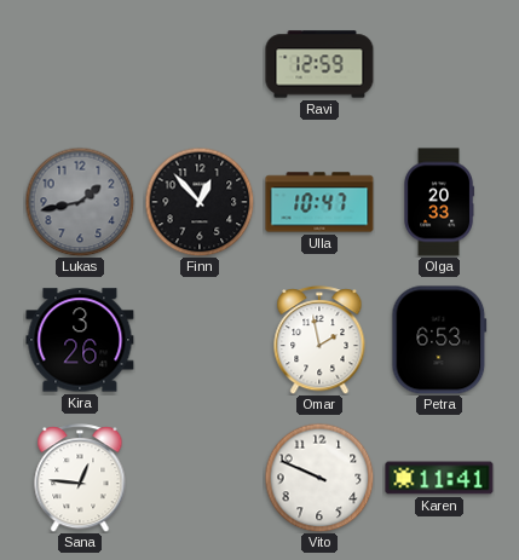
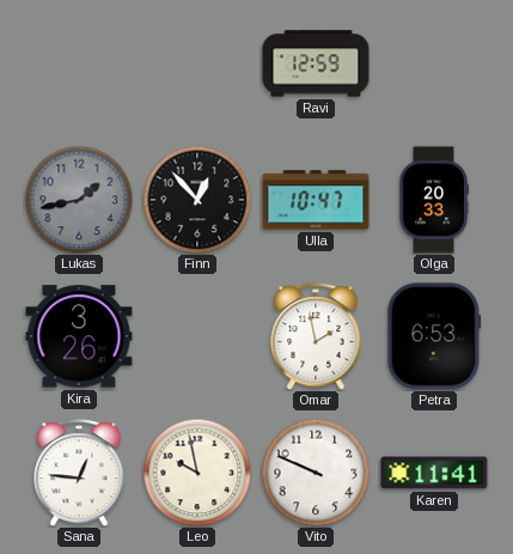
Leo: none -> 9:58
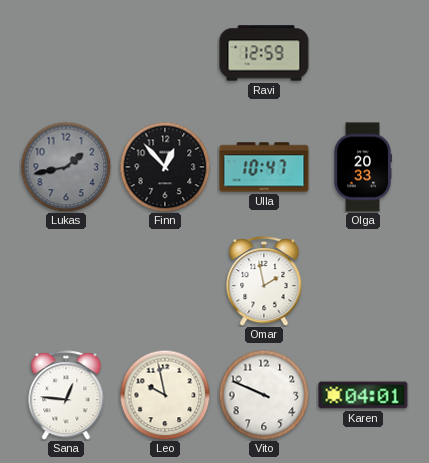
Kira: 3:26 -> none
Petra: 6:53 -> none
Karen: 11:41 -> 04:01
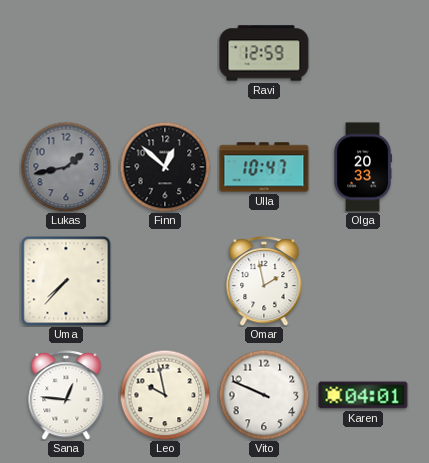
Finn: 12:53 -> 12:52
Uma: none -> 7:37
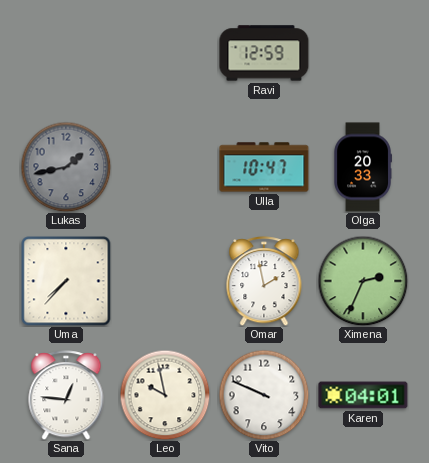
Finn: 12:52 -> none
Ximena: none -> 2:34
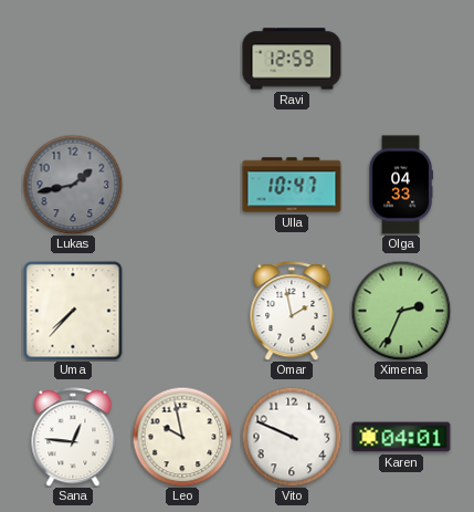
Olga: 20:33 -> 04:33
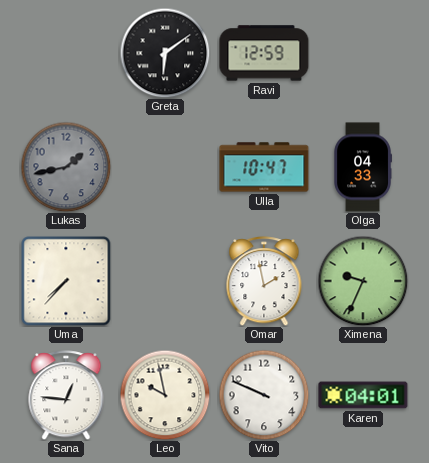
Greta: none -> 6:09
Ximena: 2:34 -> 9:34
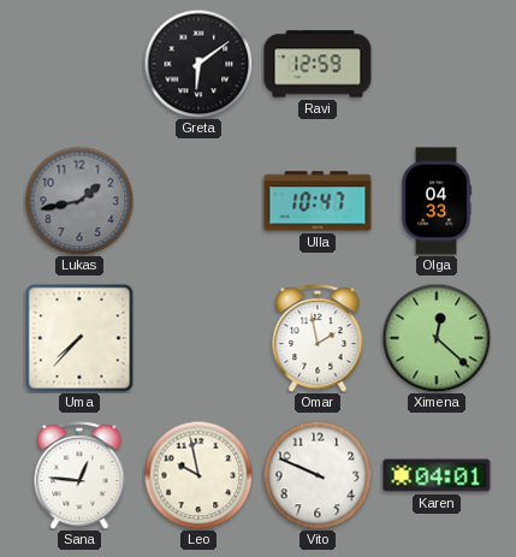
Ximena: 9:34 -> 12:22
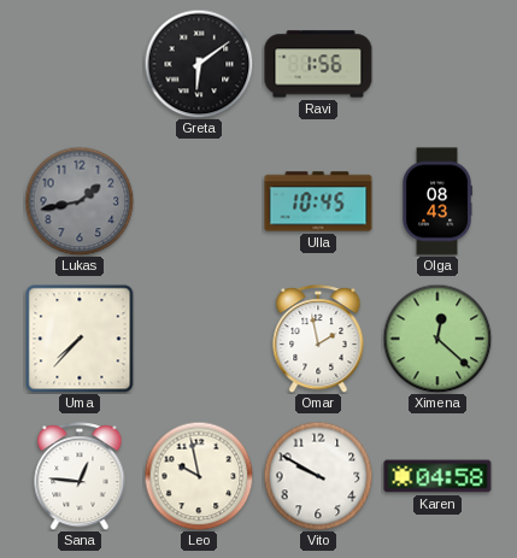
Ravi: 12:59 -> 1:56
Ulla: 10:47 -> 10:45
Olga: 04:33 -> 08:43
Vito: 9:49 -> 9:50
Karen: 04:01 -> 04:58
